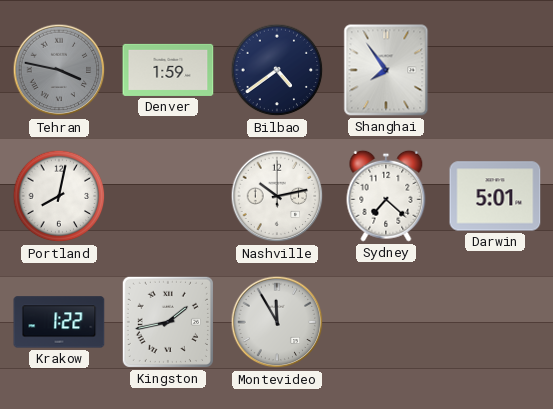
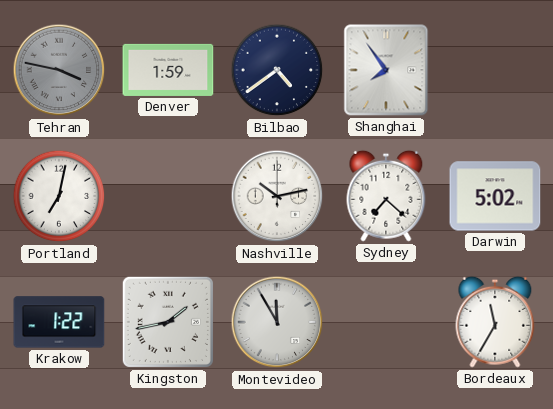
Portland: 8:02 -> 7:02
Darwin: 5:01 -> 5:02
Bordeaux: none -> 11:35
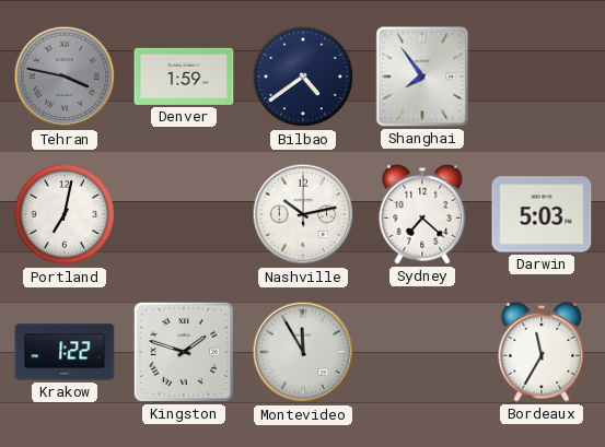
Darwin: 5:02 -> 5:03
Kingston: 1:43 -> 1:48
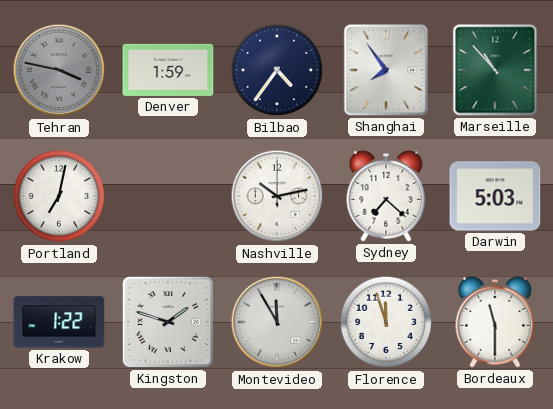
Bilbao: 4:39 -> 4:36
Marseille: none -> 10:53
Florence: none -> 11:57
Bordeaux: 11:35 -> 11:30
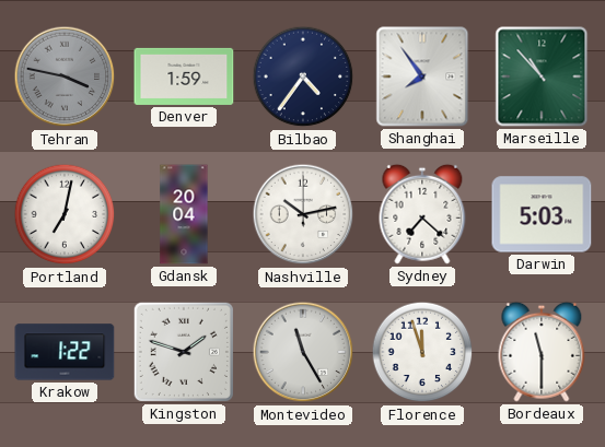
Gdansk: none -> 20:04
Montevideo: 11:55 -> 11:25
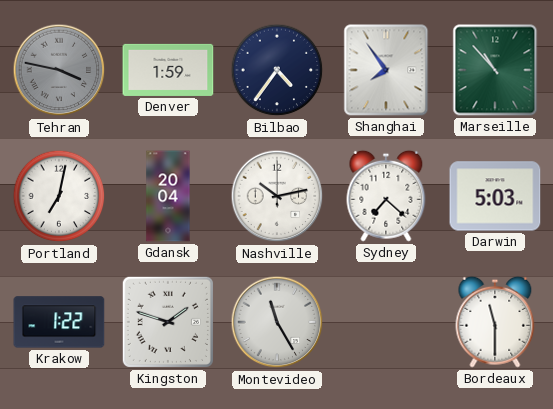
Florence: 11:57 -> none
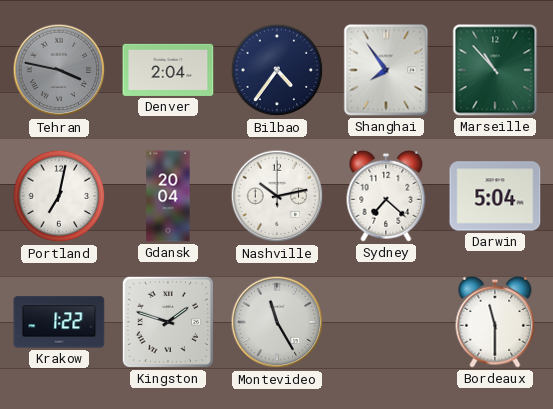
Denver: 1:59 -> 2:04
Darwin: 5:03 -> 5:04
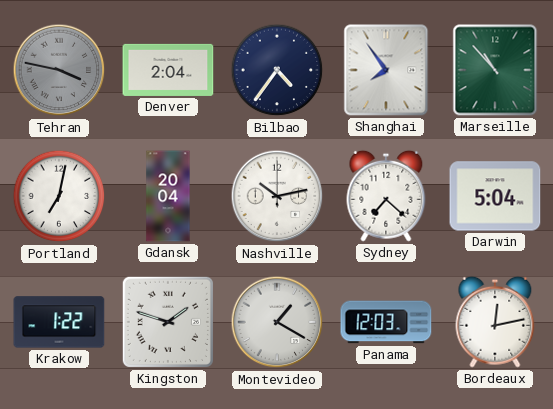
Montevideo: 11:25 -> 1:20
Panama: none -> 12:03
Bordeaux: 11:30 -> 12:13
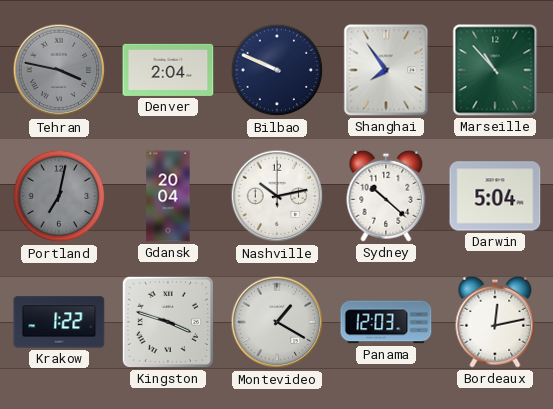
Bilbao: 4:36 -> 9:49
Portland dial: white -> grey
Sydney: 7:22 -> 10:22
Kingston: 1:48 -> 3:48
